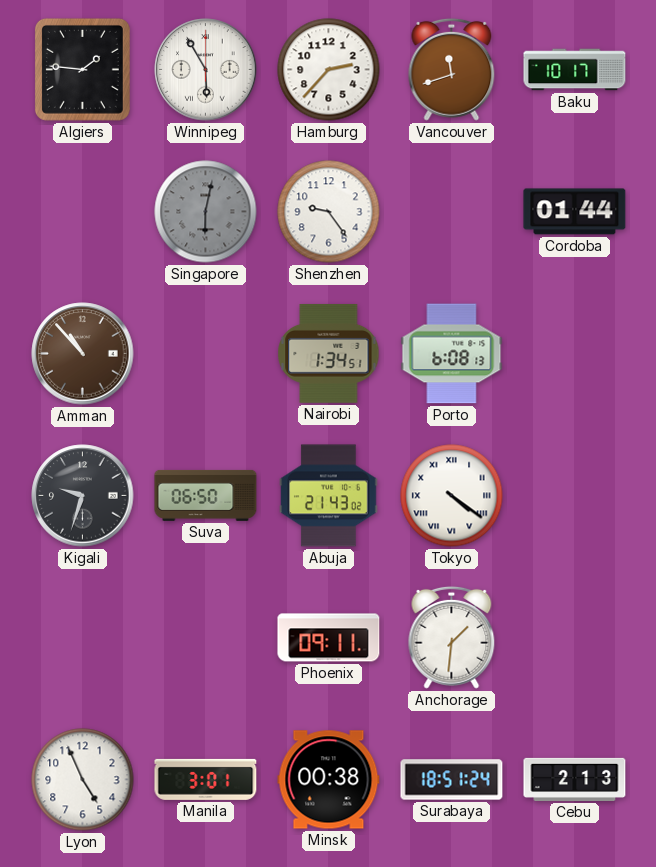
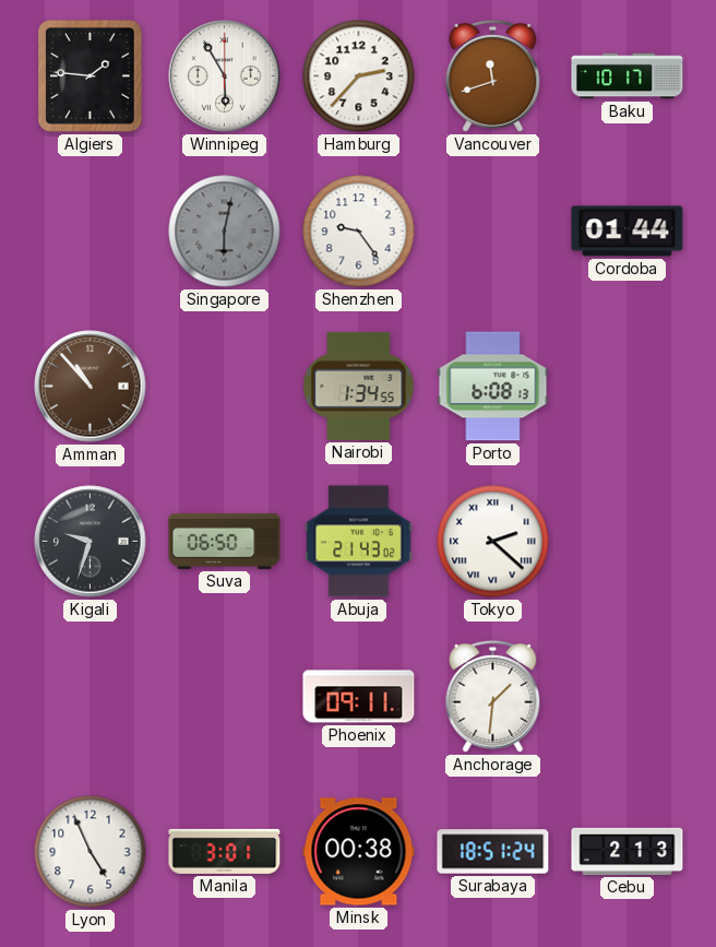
Nairobi: 1:34:51 -> 1:34:55
Tokyo: 4:21 -> 2:22
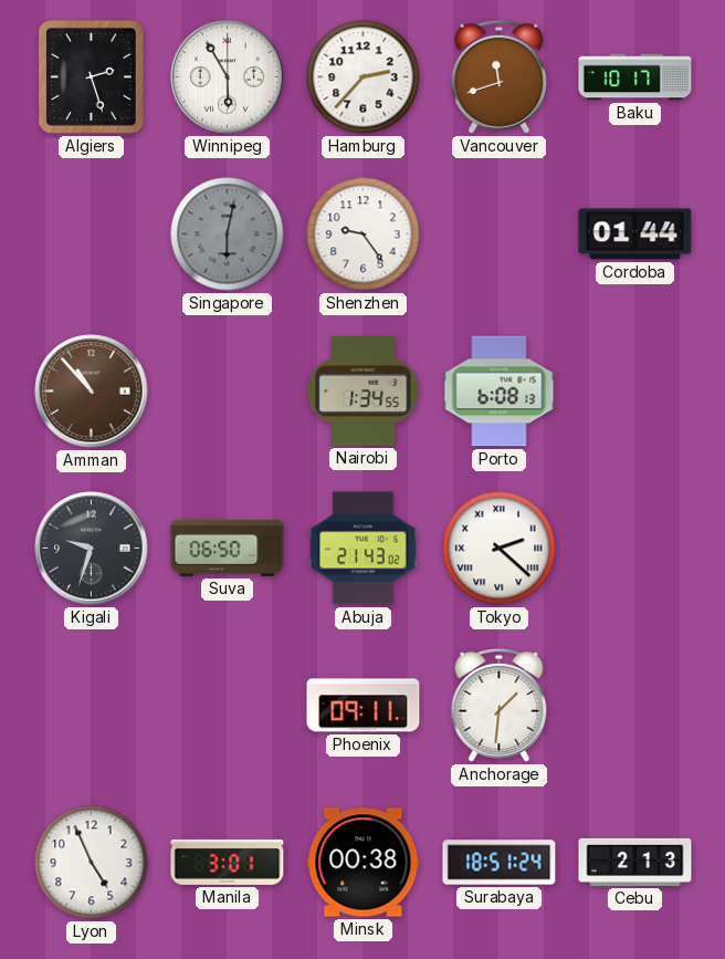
Algiers: 1:46 -> 2:27
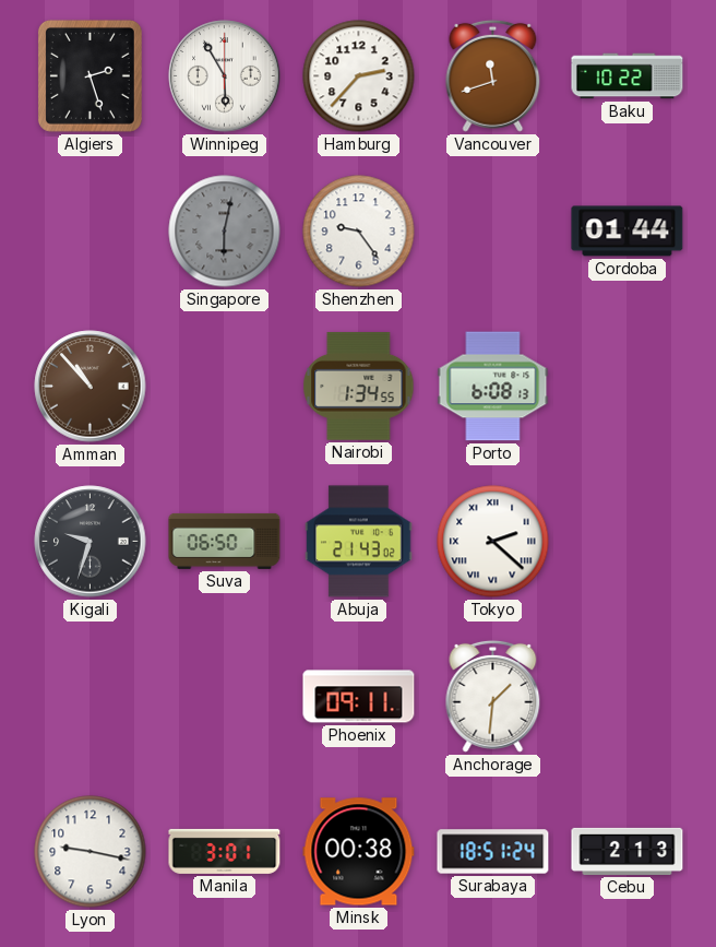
Baku: 10:17 -> 10:22
Lyon: 4:56 -> 9:17
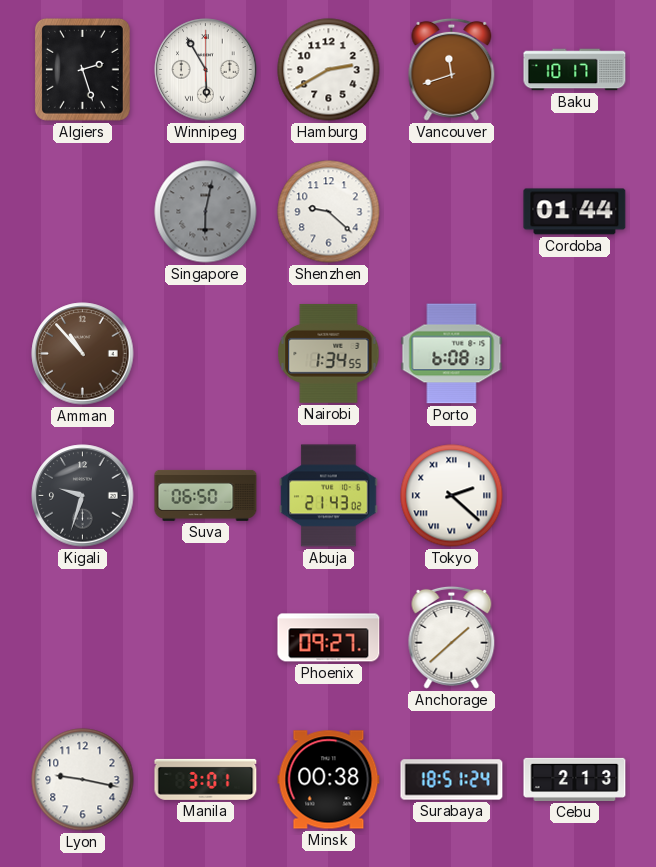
Hamburg: 2:37 -> 2:40
Baku: 10:22 -> 10:17
Shenzhen: 9:24 -> 9:22
Phoenix: 09:11 -> 09:27
Anchorage: 1:31 -> 1:38
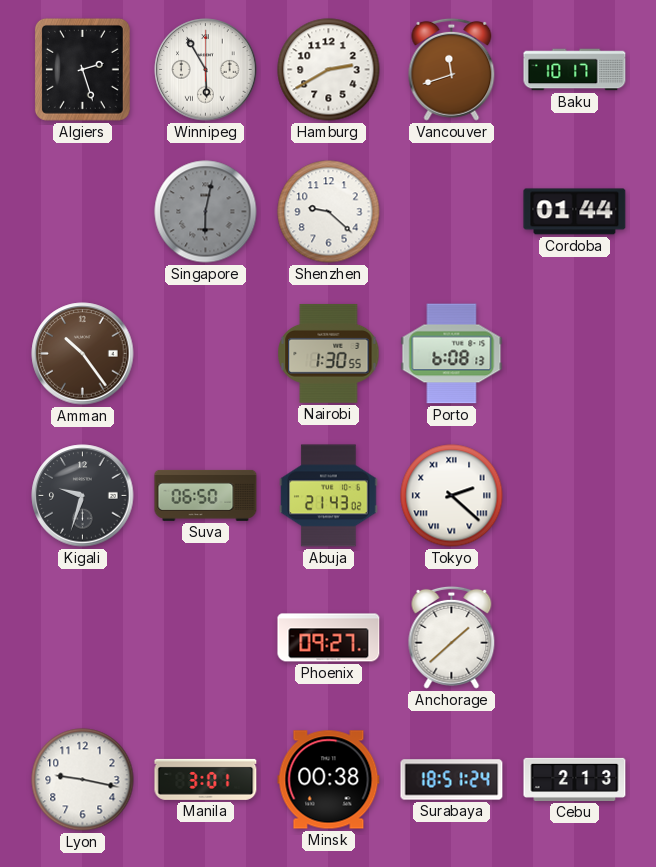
Amman: 10:53 -> 10:24
Nairobi: 1:34 -> 1:30
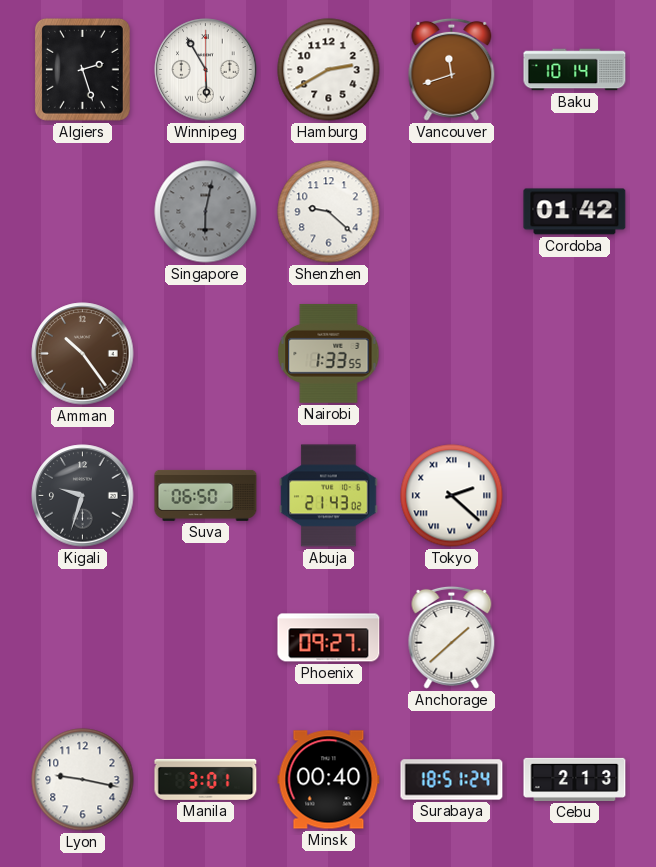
Baku: 10:17 -> 10:14
Cordoba: 01:44 -> 01:42
Nairobi: 1:30 -> 1:33
Porto: 6:08 -> none
Minsk: 00:38 -> 00:40
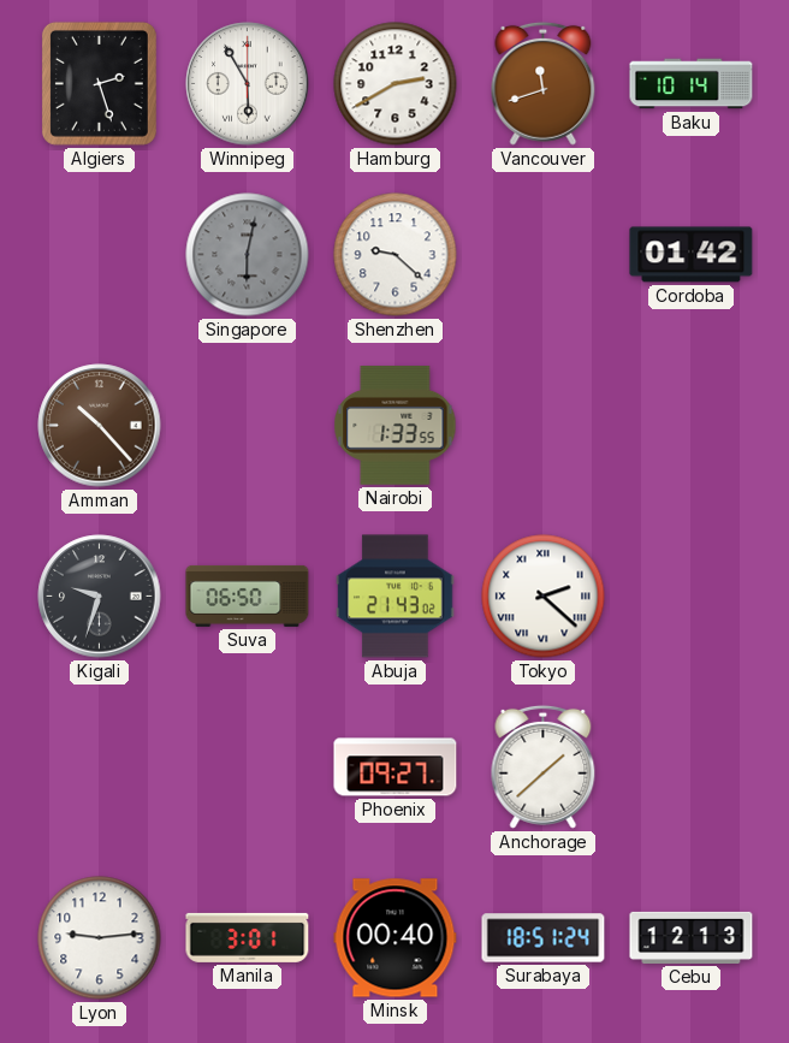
Amman: 10:24 -> 10:23
Lyon: 9:17 -> 9:14
Cebu: 2:13 -> 12:13
